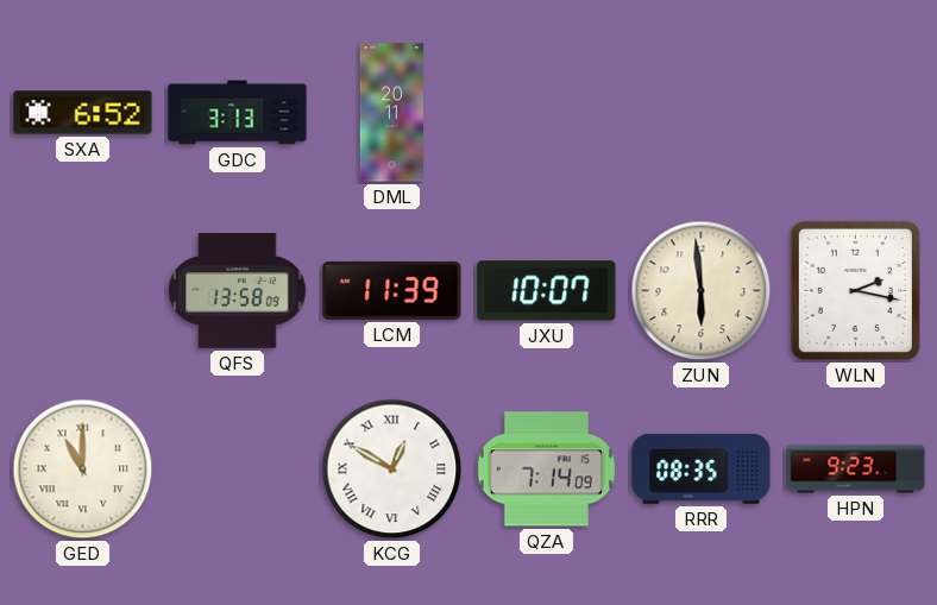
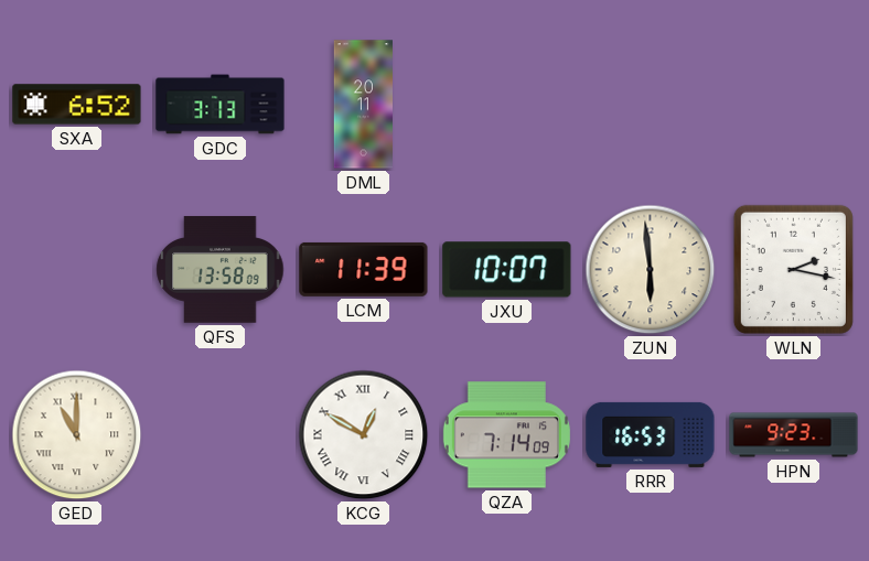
RRR: 08:35 -> 16:53
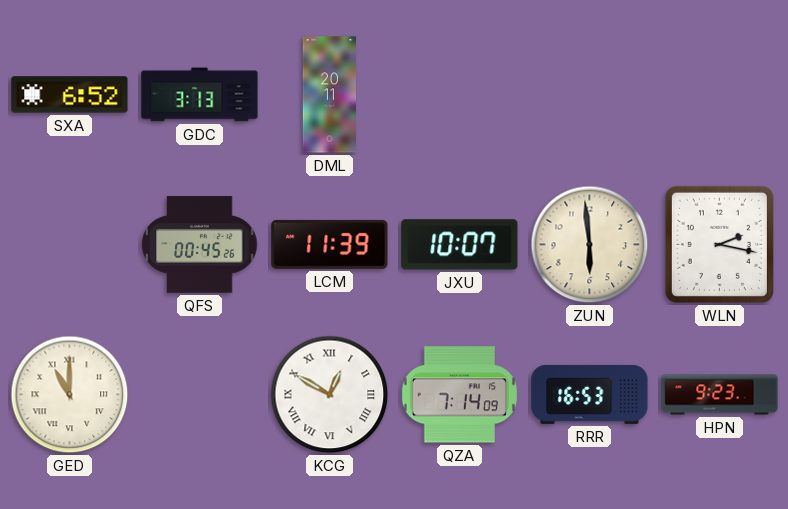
QFS: 13:58 -> 00:45
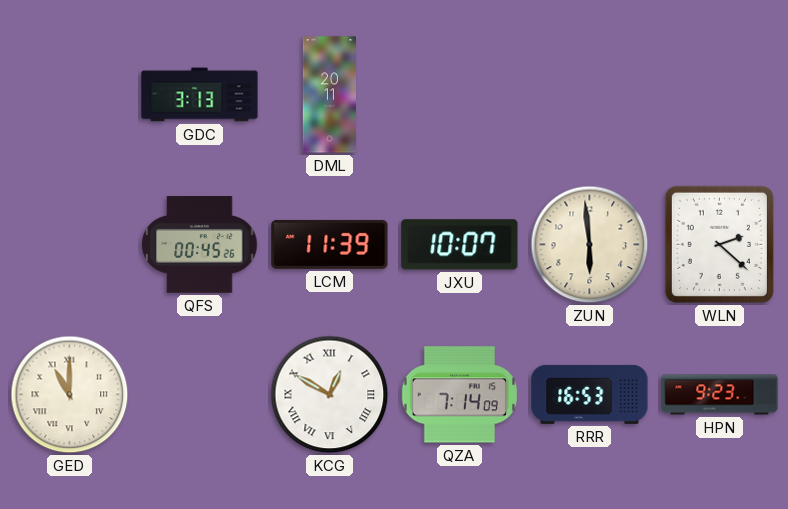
SXA: 6:52 -> none
WLN: 2:17 -> 2:22
